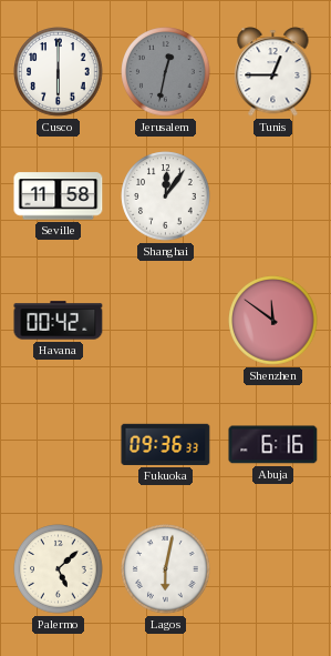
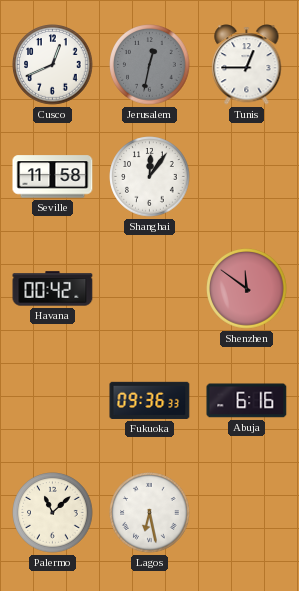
Cusco: 6:00 -> 12:41
Palermo: 5:08 -> 11:08
Lagos: 6:02 -> 6:28
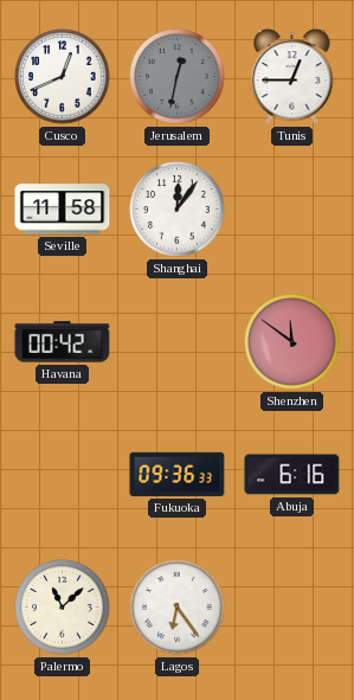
Lagos: 6:28 -> 6:24
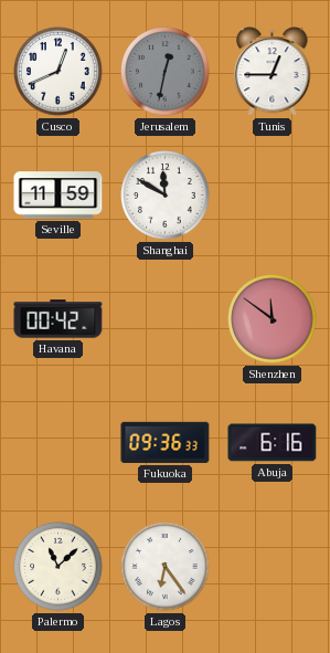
Seville: 11:58 -> 11:59
Shanghai: 12:06 -> 11:50
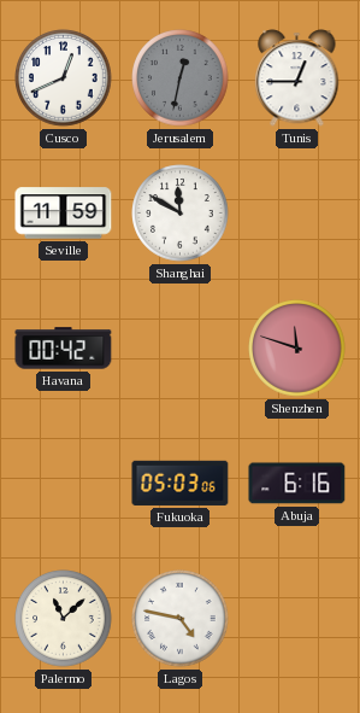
Shenzhen: 11:51 -> 11:48
Fukuoka: 09:36 -> 05:03
Lagos: 6:24 -> 4:47
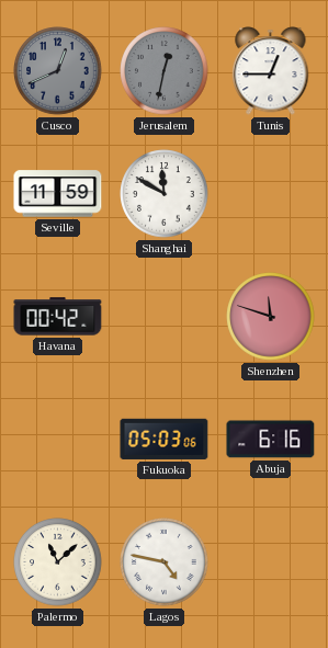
Cusco dial: white -> grey
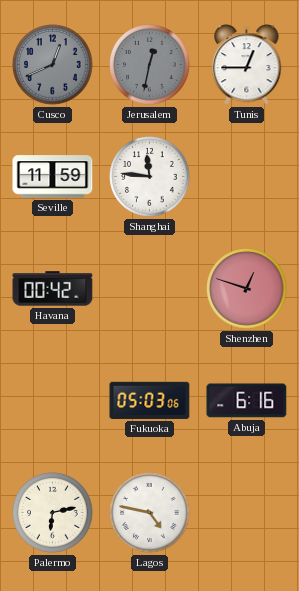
Shanghai: 11:50 -> 11:46
Shenzhen: 11:48 -> 12:48
Palermo: 11:08 -> 6:13
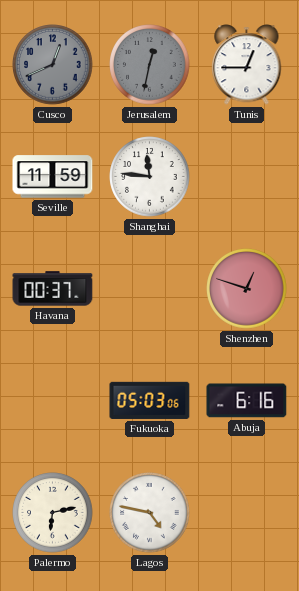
Havana: 00:42 -> 00:37
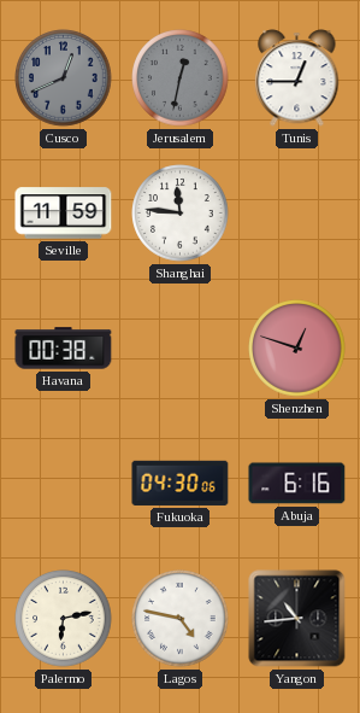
Havana: 00:37 -> 00:38
Fukuoka: 05:03 -> 04:30
Yangon: none -> 10:44
